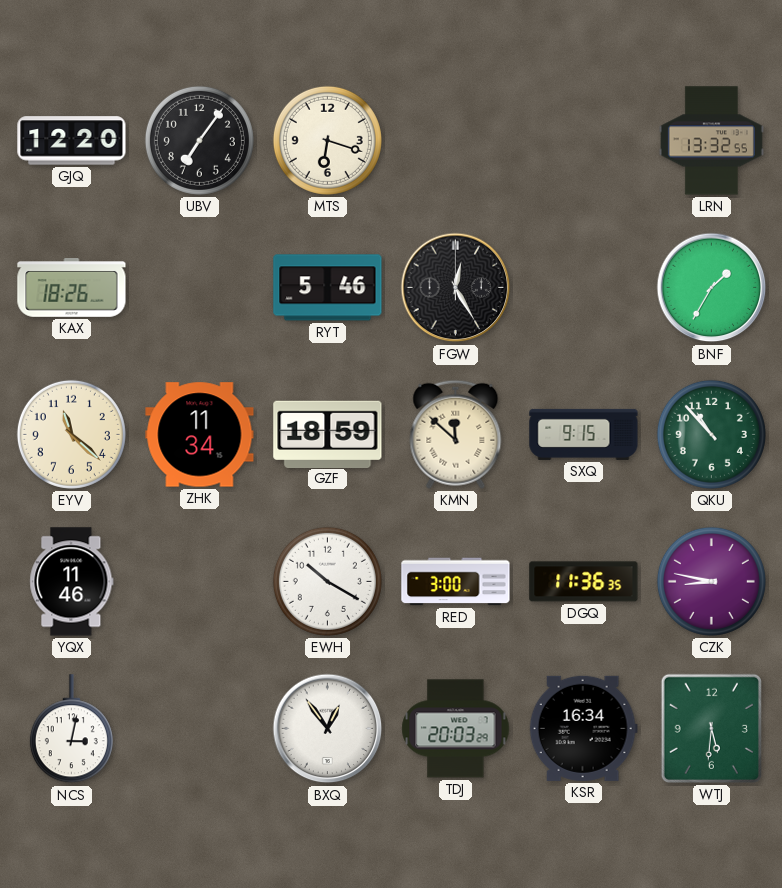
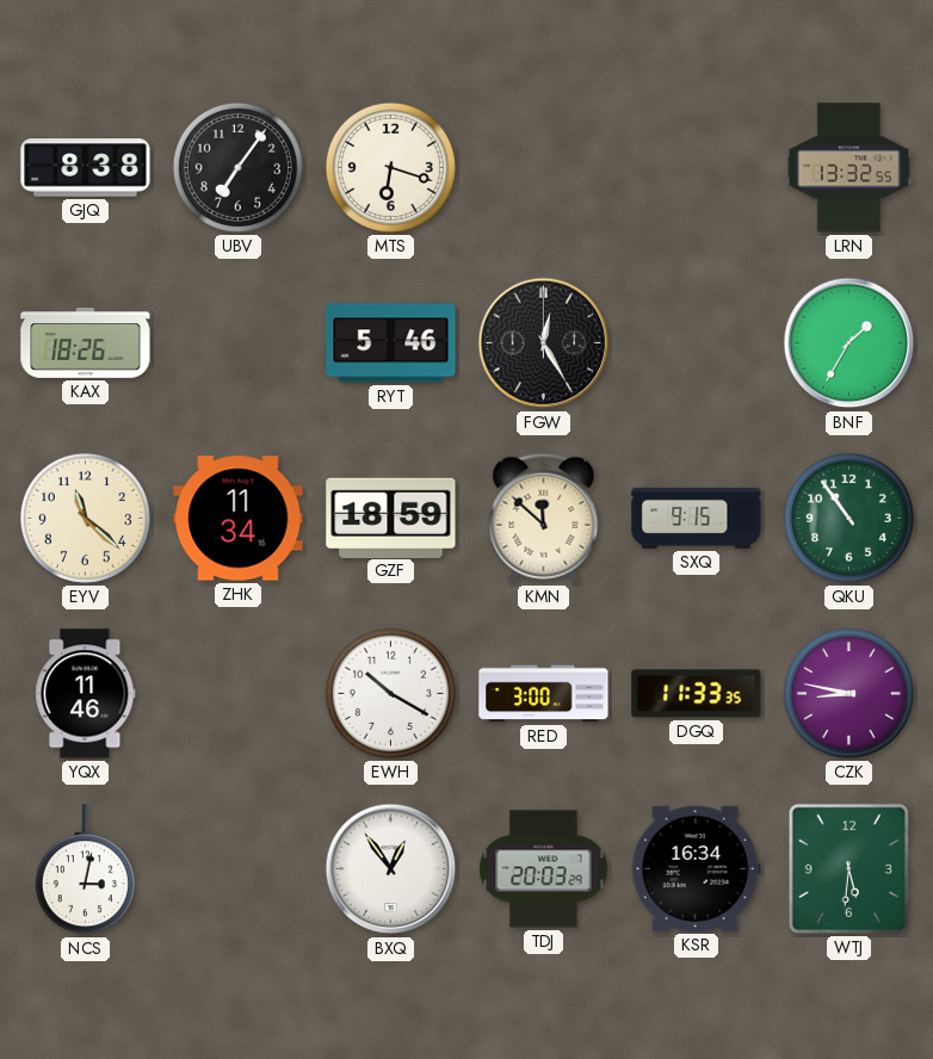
GJQ: 12:20 -> 8:38
QKU: 10:53 -> 10:54
DGQ: 11:36 -> 11:33
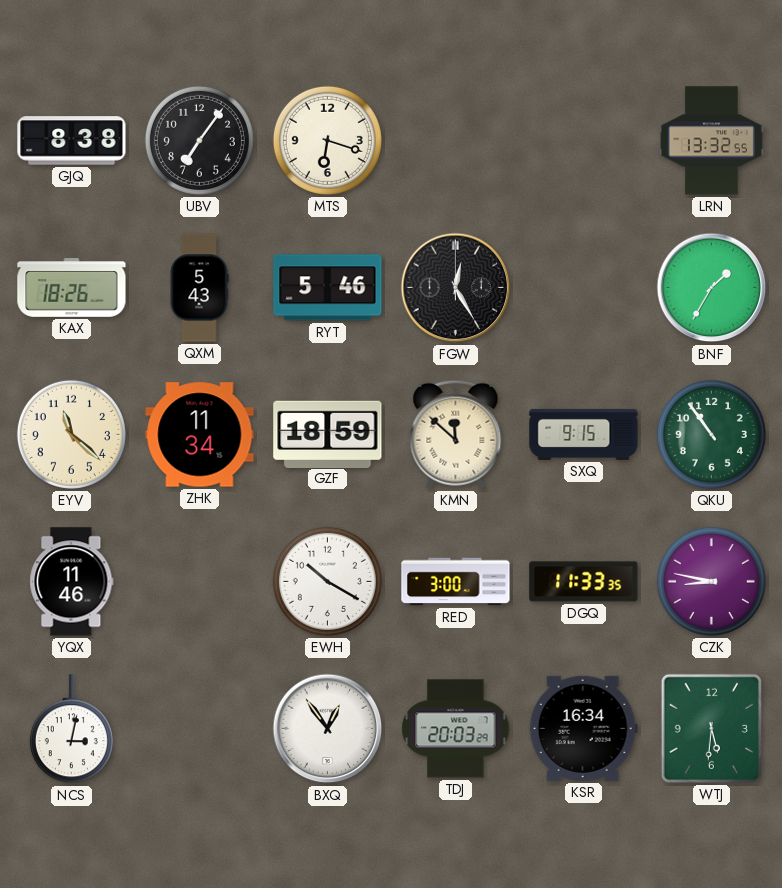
QXM: none -> 5:43
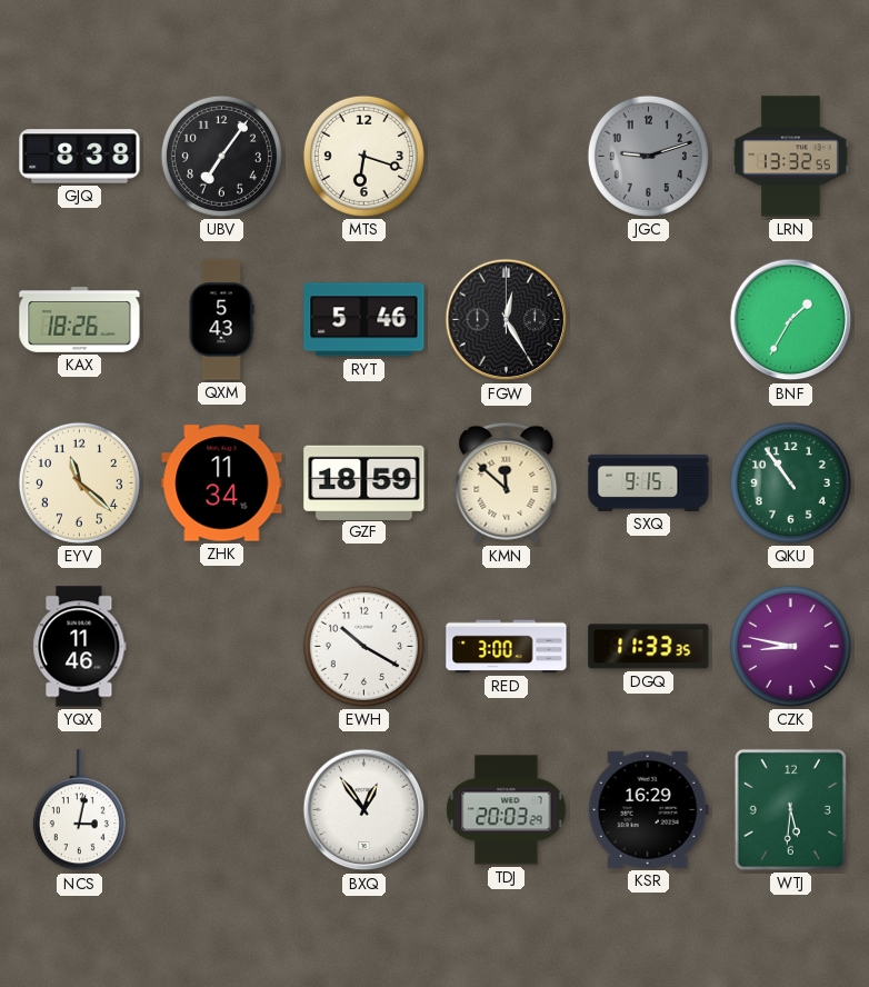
JGC: none -> 9:12
KSR: 16:34 -> 16:29
